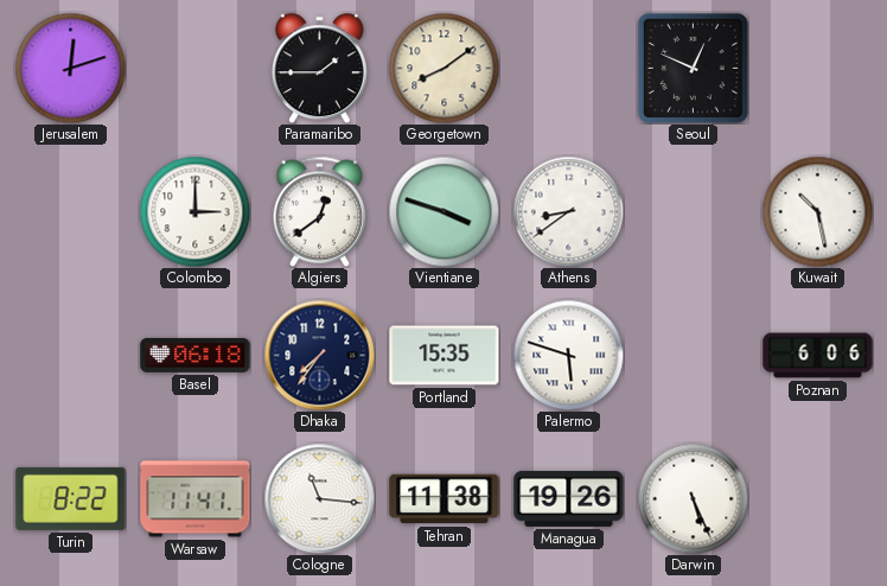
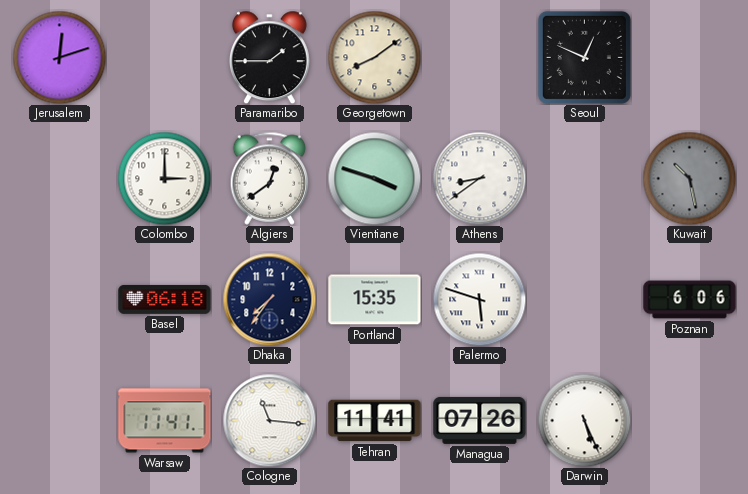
Kuwait dial: white -> grey
Turin: 8:22 -> none
Tehran: 11:38 -> 11:41
Managua: 19:26 -> 07:26
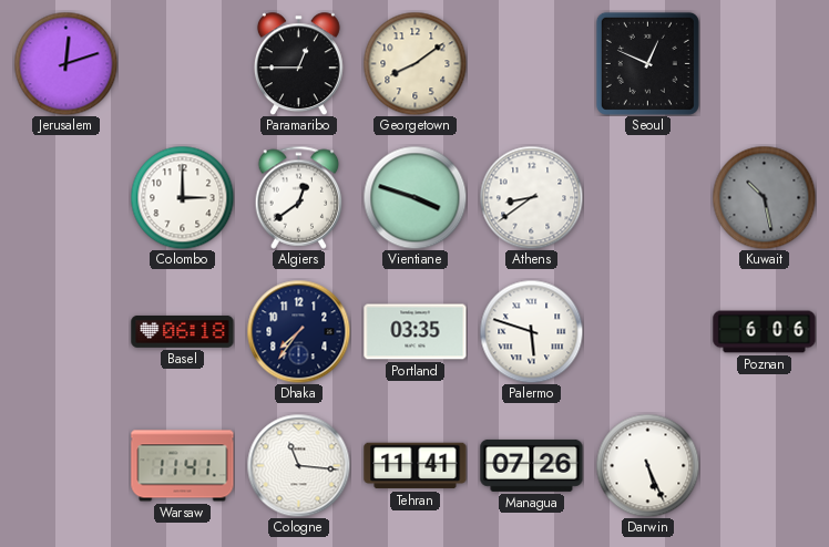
Paramaribo: 1:45 -> 12:45
Portland: 15:35 -> 03:35
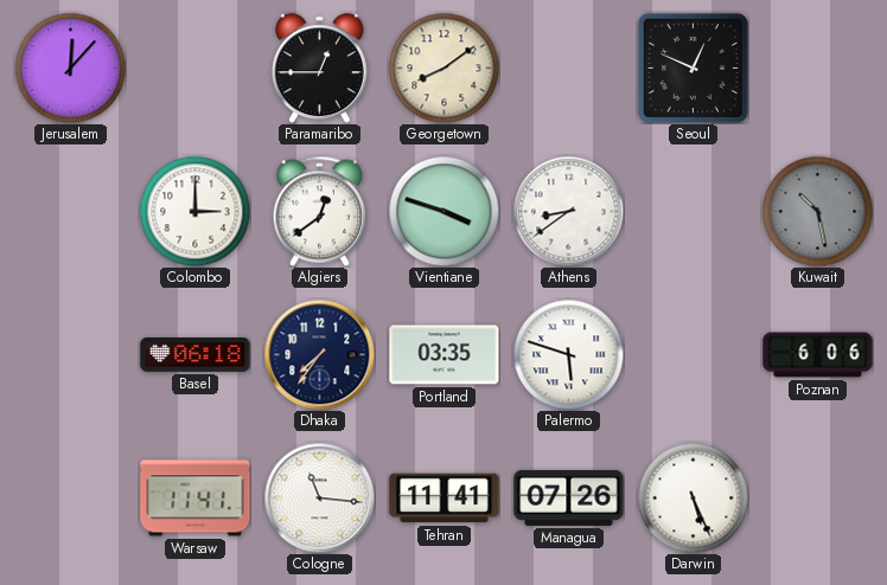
Jerusalem: 12:12 -> 12:07
